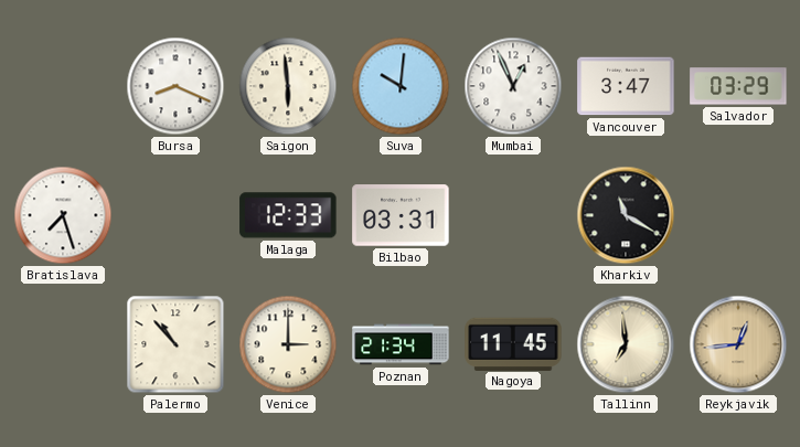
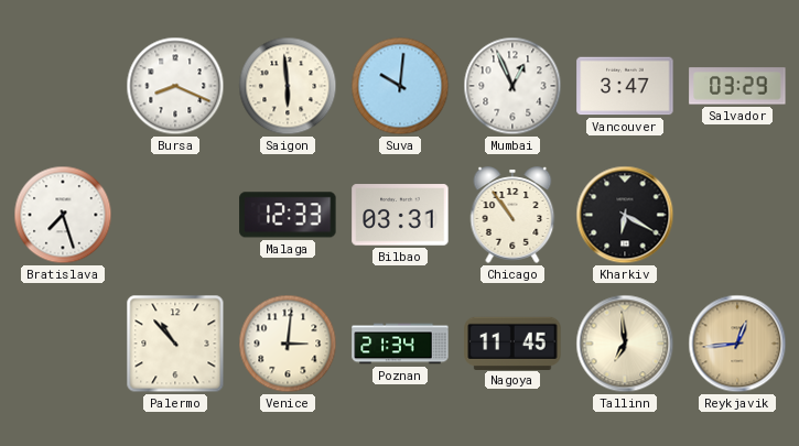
Chicago: none -> 10:54
Kharkiv: 11:20 -> 6:20
Venice: 3:00 -> 3:01
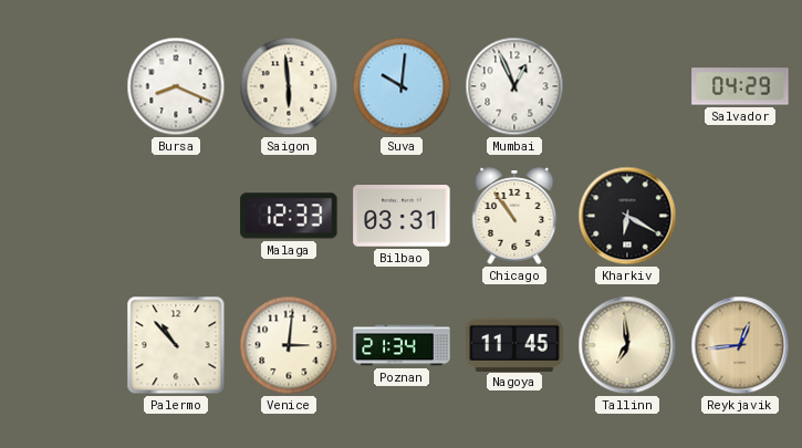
Vancouver: 3:47 -> none
Salvador: 03:29 -> 04:29
Bratislava: 7:27 -> none
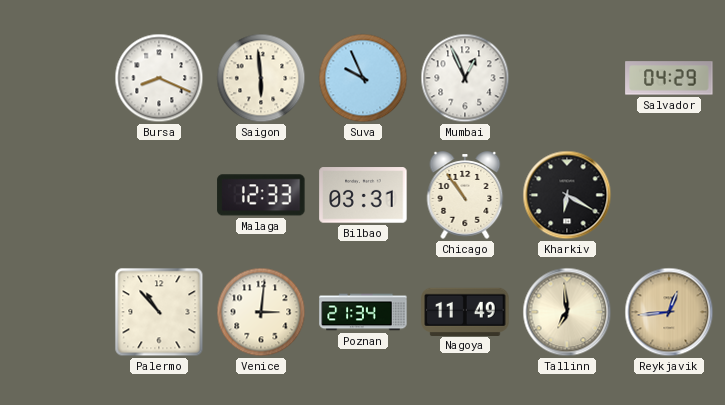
Suva: 10:01 -> 9:56
Nagoya: 11:45 -> 11:49
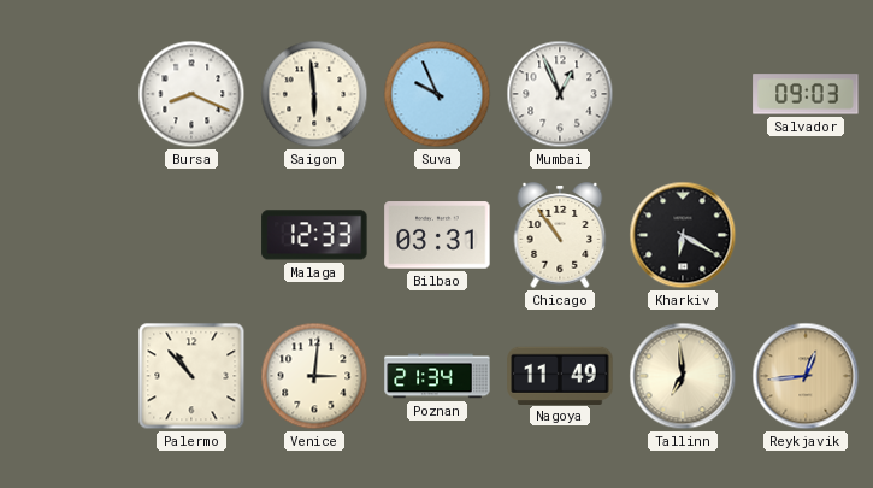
Salvador: 04:29 -> 09:03
